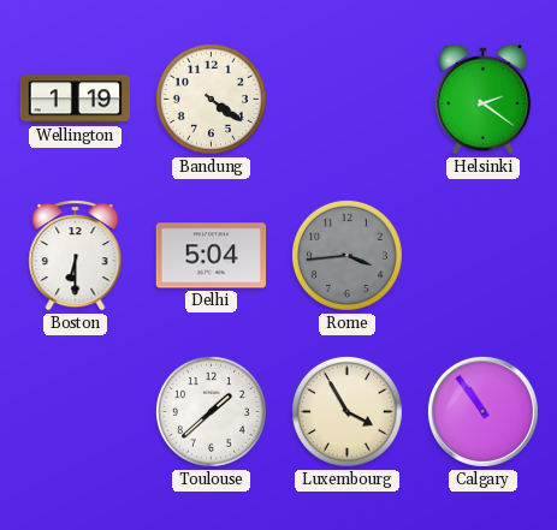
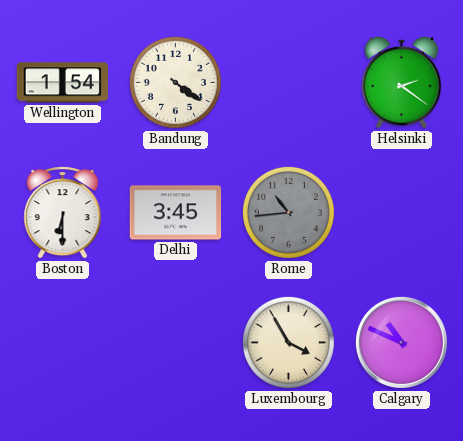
Wellington: 1:19 -> 1:54
Delhi: 5:04 -> 3:45
Rome: 3:44 -> 10:44
Toulouse: 1:38 -> none
Calgary: 10:54 -> 10:49
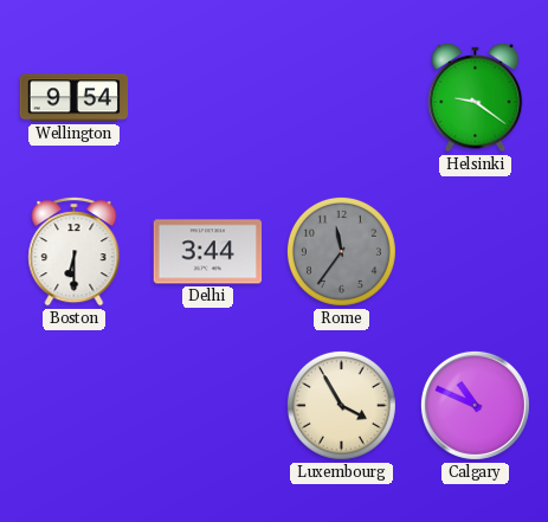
Wellington: 1:54 -> 9:54
Bandung: 4:21 -> none
Helsinki: 2:21 -> 9:21
Delhi: 3:45 -> 3:44
Rome: 10:44 -> 11:36
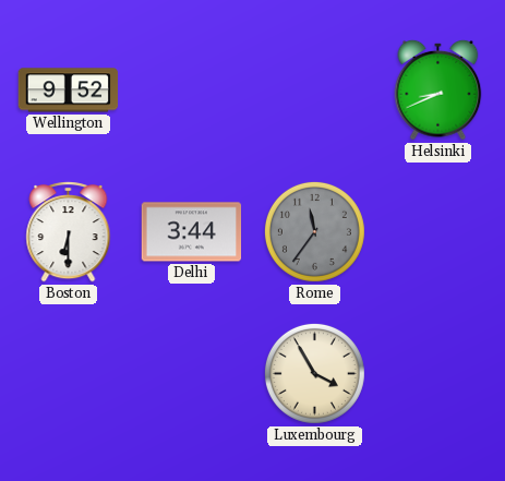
Wellington: 9:54 -> 9:52
Helsinki: 9:21 -> 8:41
Calgary: 10:49 -> none
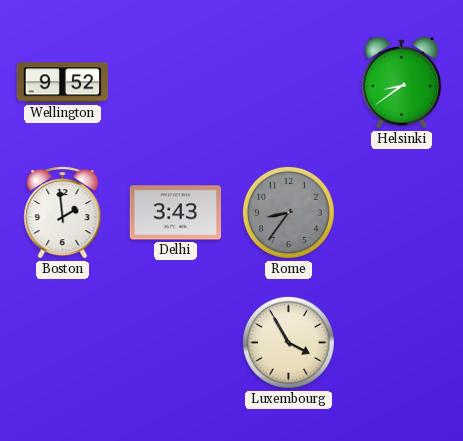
Helsinki: 8:41 -> 8:39
Boston: 6:30 -> 1:59
Delhi: 3:44 -> 3:43
Rome: 11:36 -> 8:36
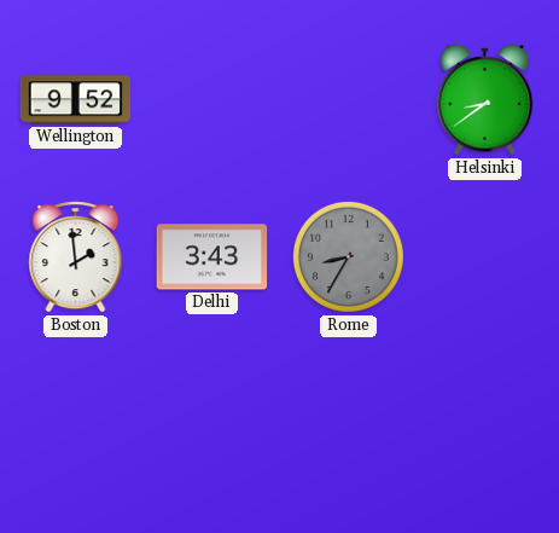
Rome: 8:36 -> 8:35
Luxembourg: 3:55 -> none
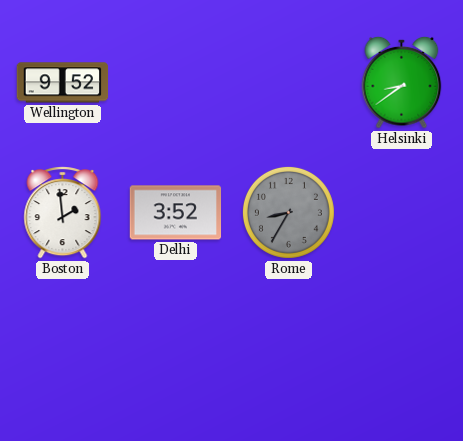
Delhi: 3:43 -> 3:52
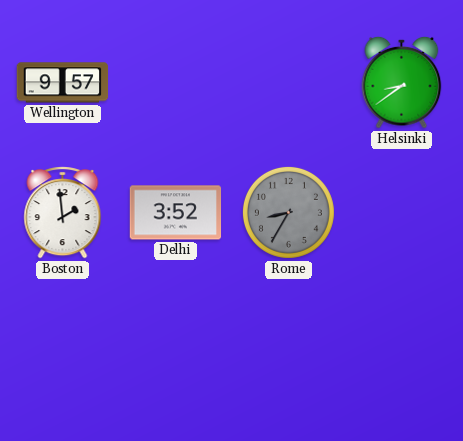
Wellington: 9:52 -> 9:57
